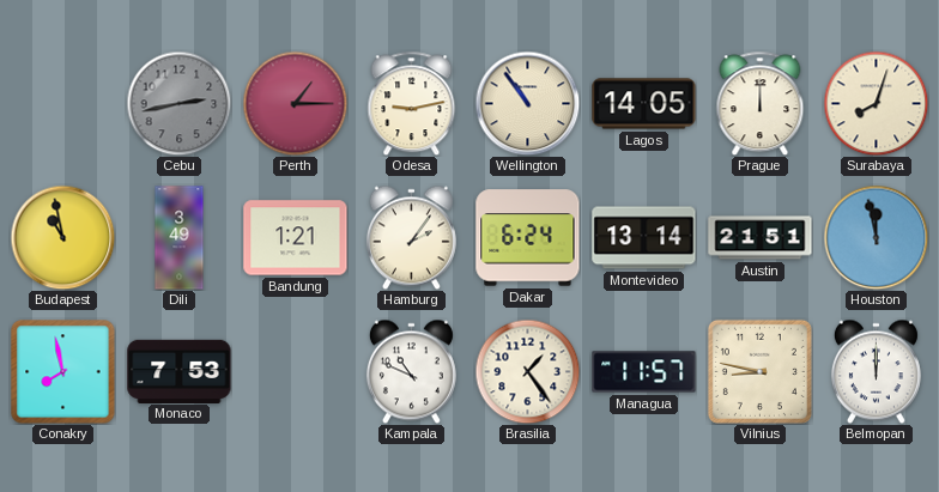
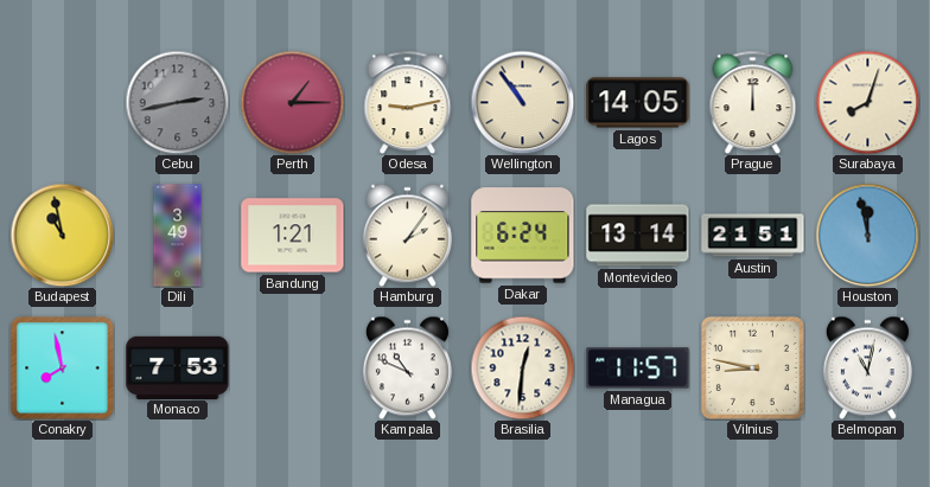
Brasilia: 1:24 -> 12:31
Belmopan: 12:00 -> 11:02
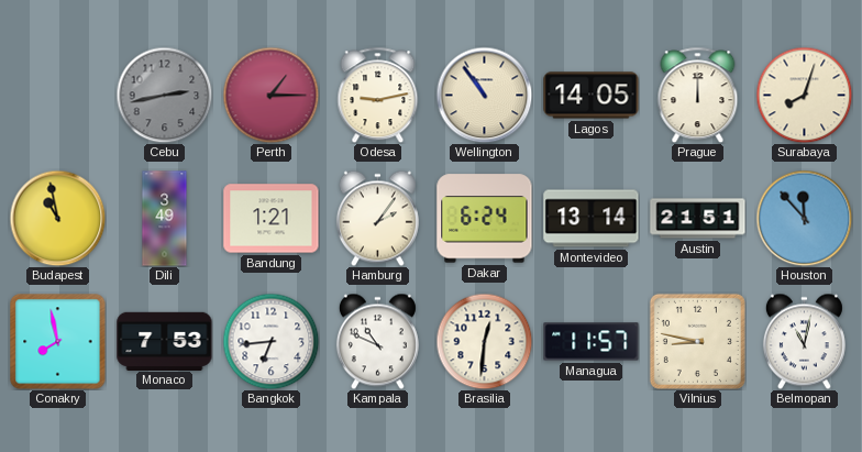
Houston: 11:58 -> 11:53
Bangkok: none -> 6:44
